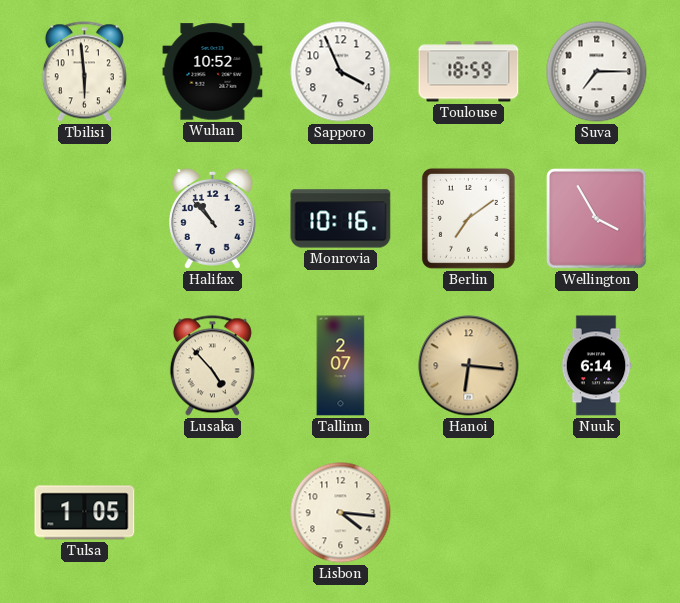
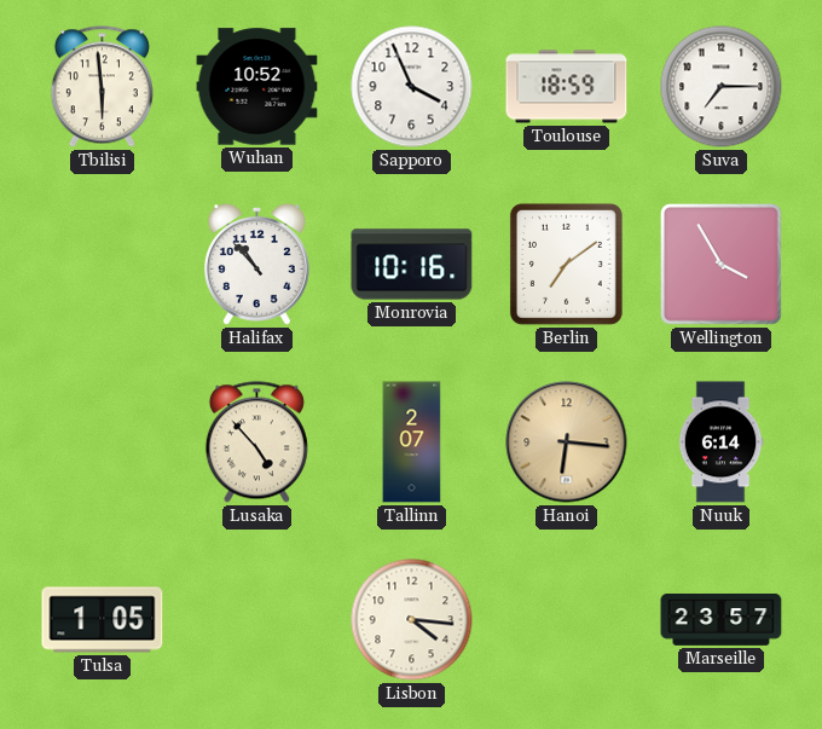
Marseille: none -> 23:57
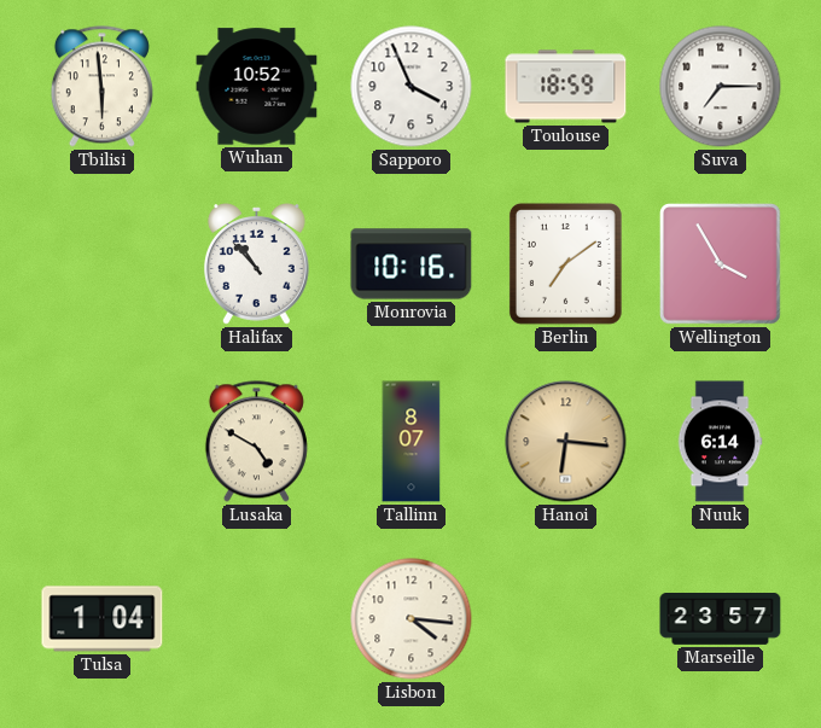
Lusaka: 4:53 -> 4:50
Tallinn: 2:07 -> 8:07
Tulsa: 1:05 -> 1:04
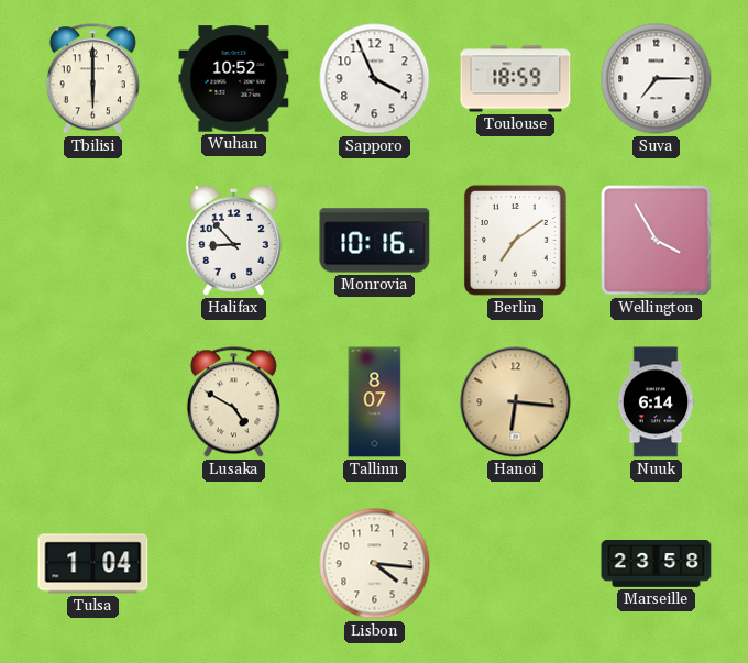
Tbilisi: 5:59 -> 6:00
Halifax: 10:53 -> 8:53
Marseille: 23:57 -> 23:58
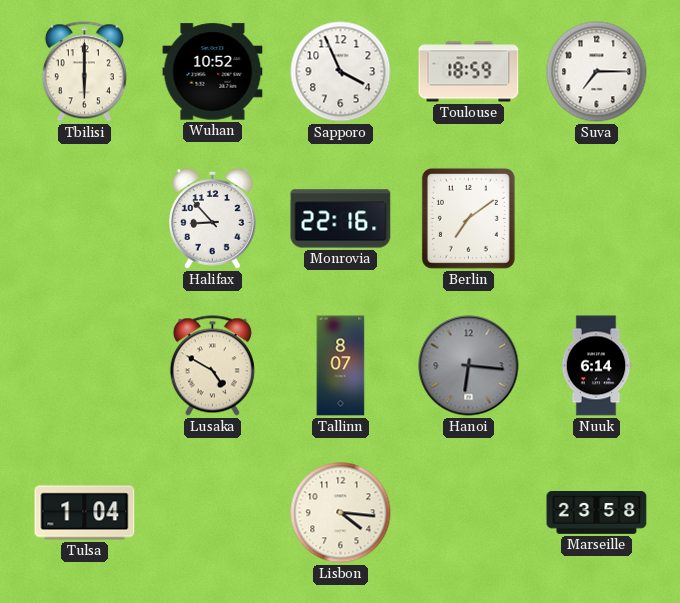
Monrovia: 10:16 -> 22:16
Wellington: 3:55 -> none
Hanoi dial: champagne -> grey
